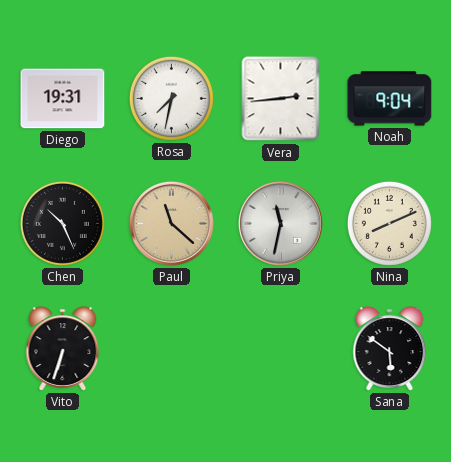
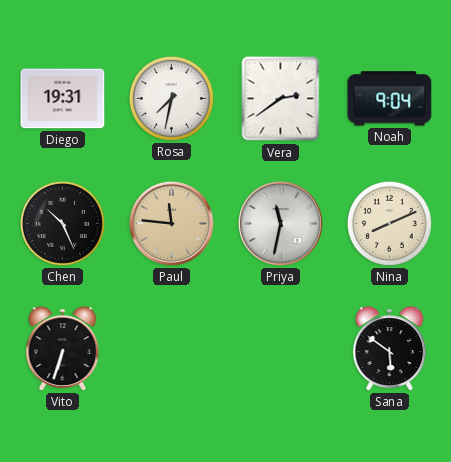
Vera: 2:44 -> 2:39
Paul: 11:22 -> 11:46
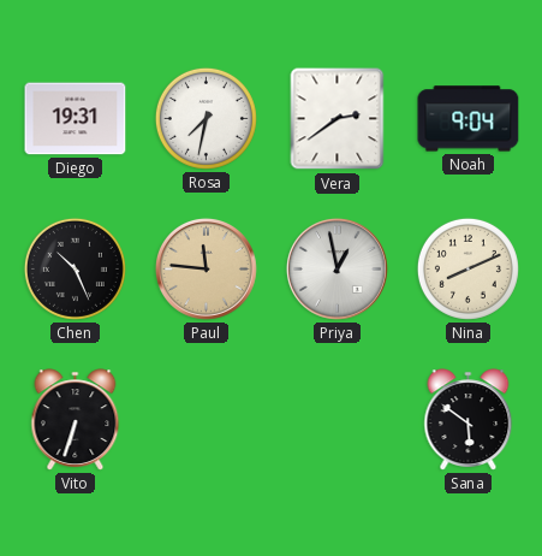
Priya: 11:32 -> 12:58
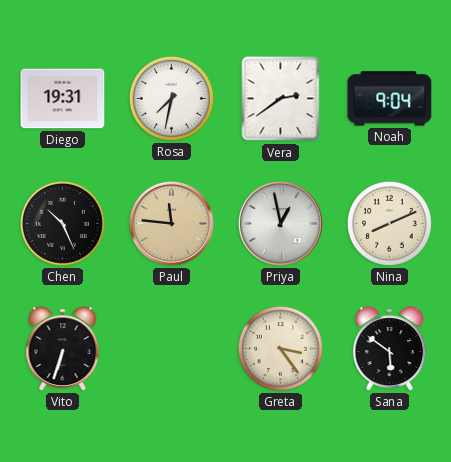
Greta: none -> 3:24
